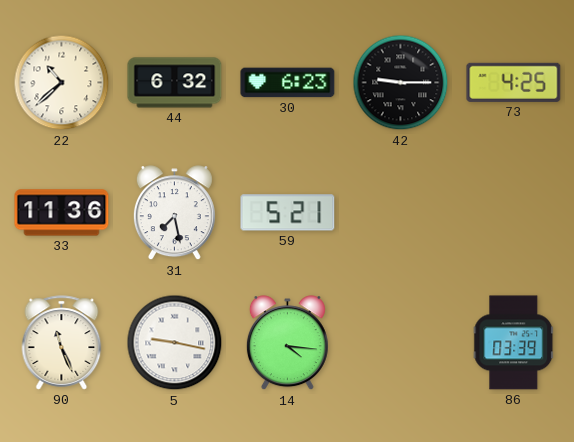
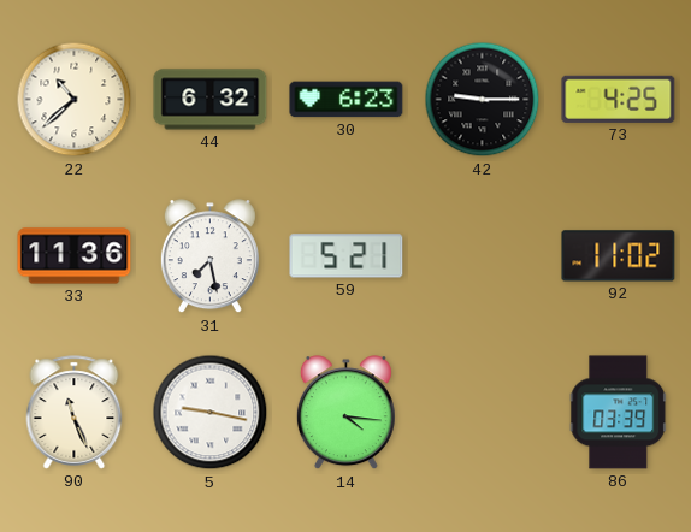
92: none -> 11:02
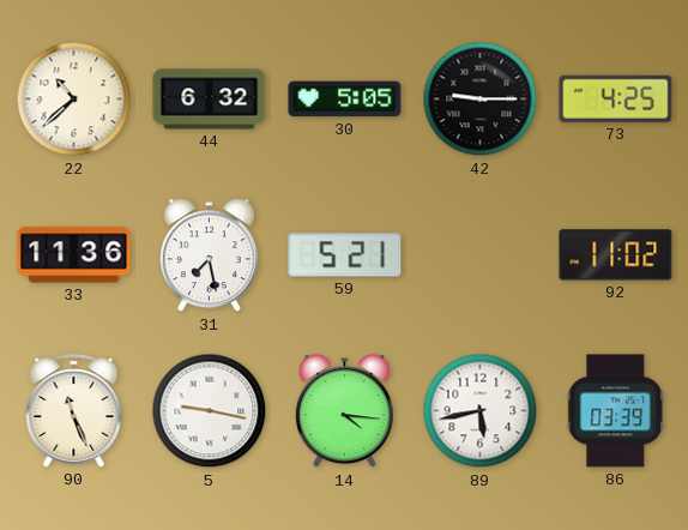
30: 6:23 -> 5:05
89: none -> 5:43
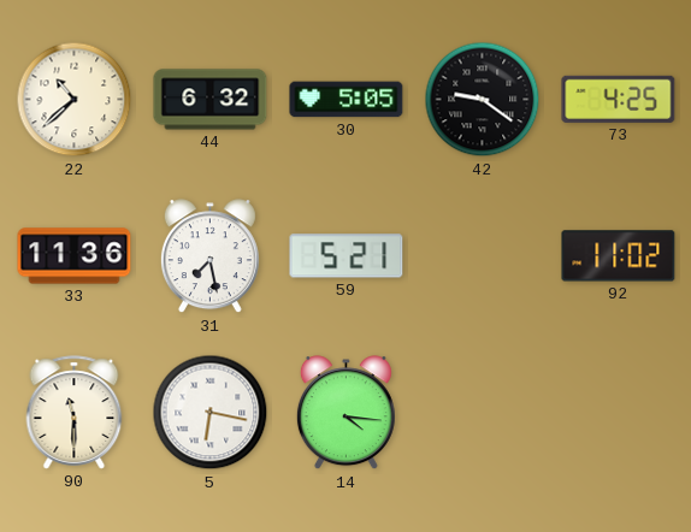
42: 9:15 -> 9:21
90: 11:26 -> 11:30
5: 9:17 -> 6:17
89: 5:43 -> none
86: 03:39 -> none
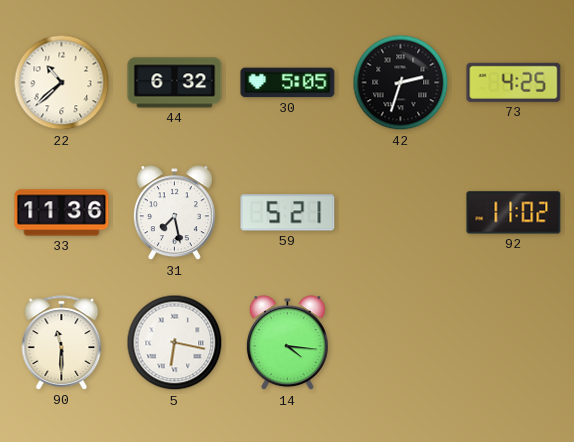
42: 9:21 -> 2:33
